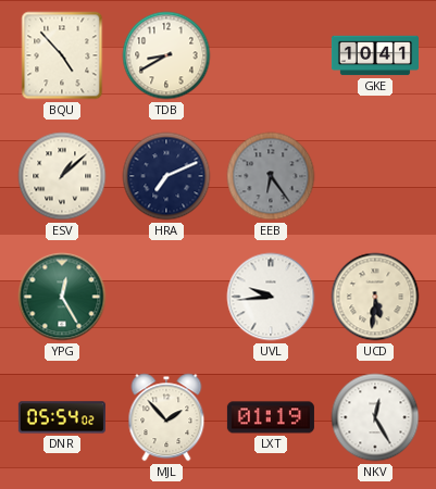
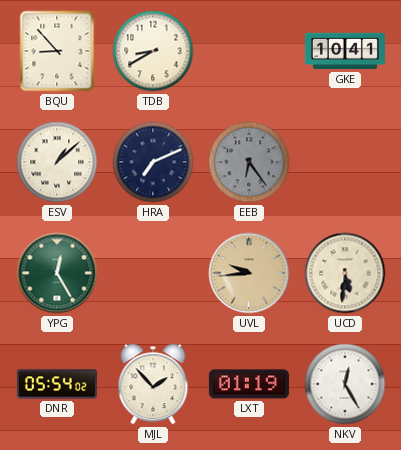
BQU: 4:53 -> 8:53
UVL dial: white -> champagne
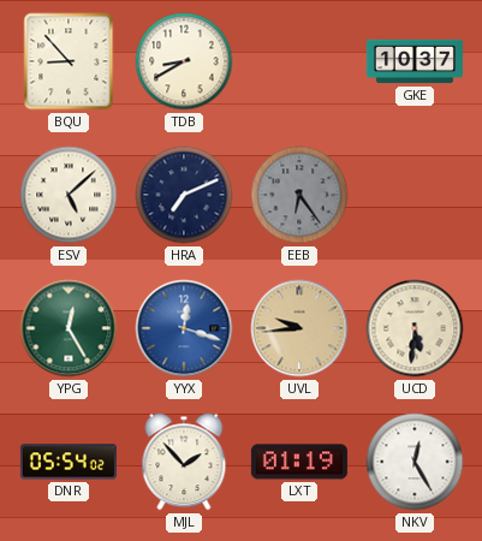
GKE: 10:41 -> 10:37
ESV: 1:08 -> 5:08
YYX: none -> 12:18
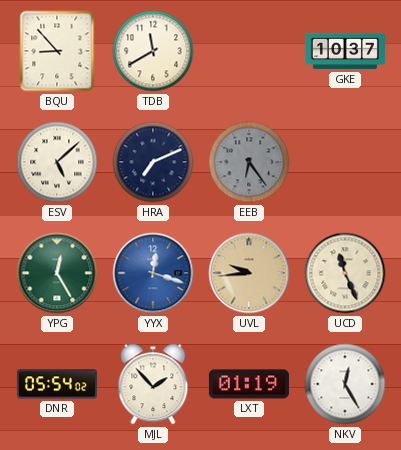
TDB: 8:40 -> 11:40
UCD: 5:31 -> 11:26
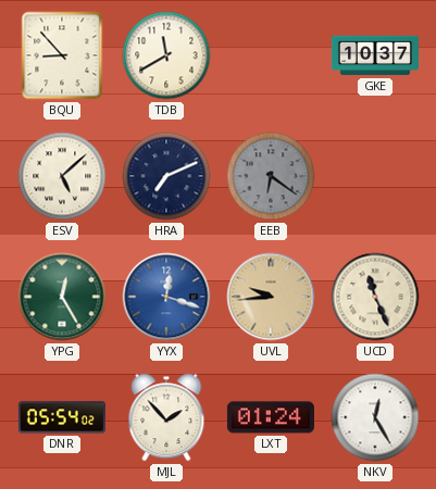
EEB: 6:24 -> 6:21
LXT: 01:19 -> 01:24
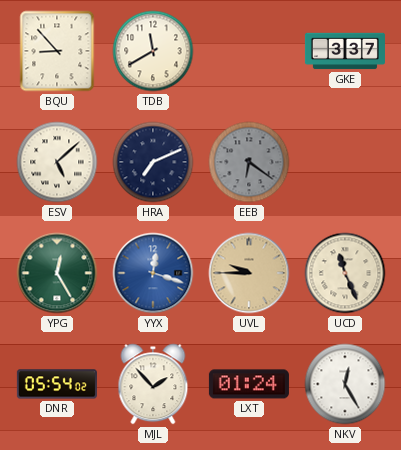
GKE: 10:37 -> 3:37
UVL: 9:44 -> 9:45
